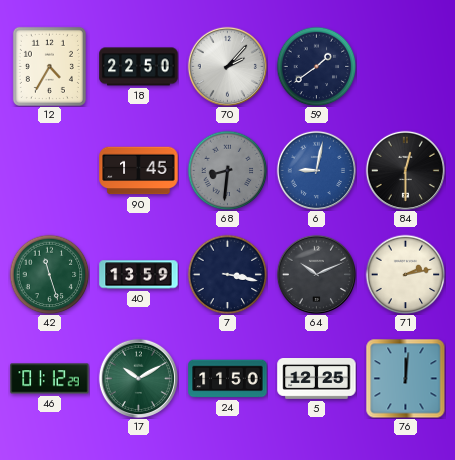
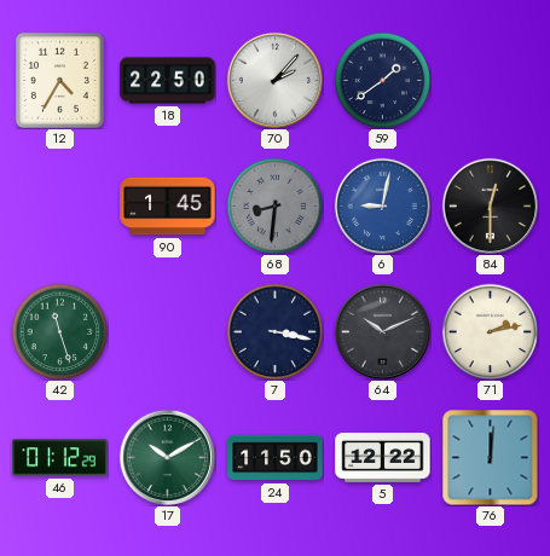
40: 13:59 -> none
5: 12:25 -> 12:22
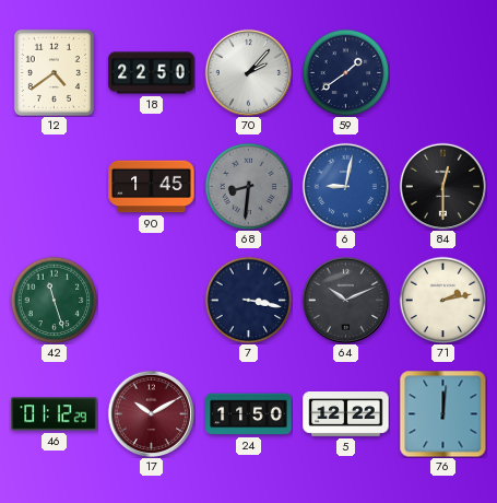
12: 4:35 -> 4:39
17 dial: green -> burgundy
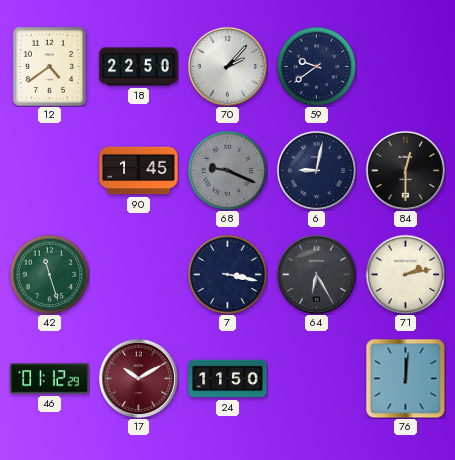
59: 1:39 -> 9:39
68: 8:31 -> 9:19
6 dial: blue -> navy
64: 10:11 -> 6:25
5: 12:22 -> none
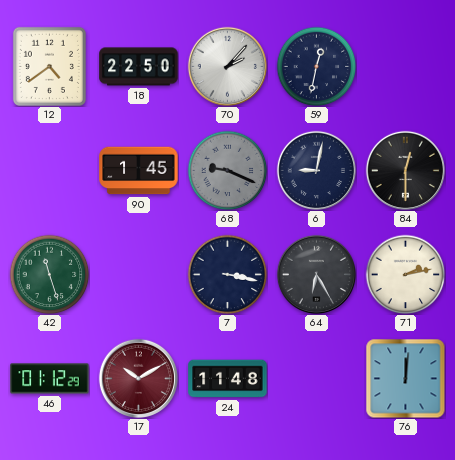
59: 9:39 -> 12:32
24: 11:50 -> 11:48
